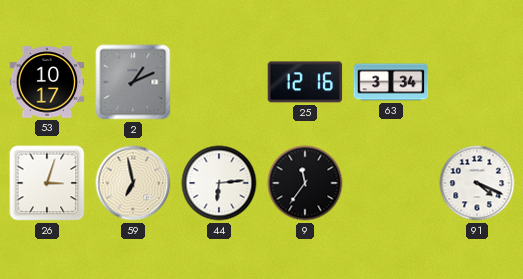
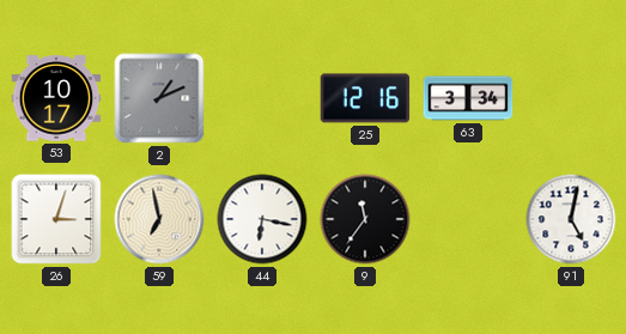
44: 6:14 -> 6:17
91: 4:19 -> 5:02
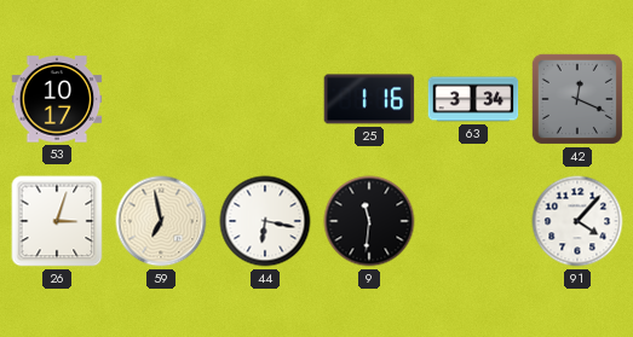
2: 1:11 -> none
25: 12:16 -> 1:16
42: none -> 12:19
9: 11:36 -> 11:31
91: 5:02 -> 4:07
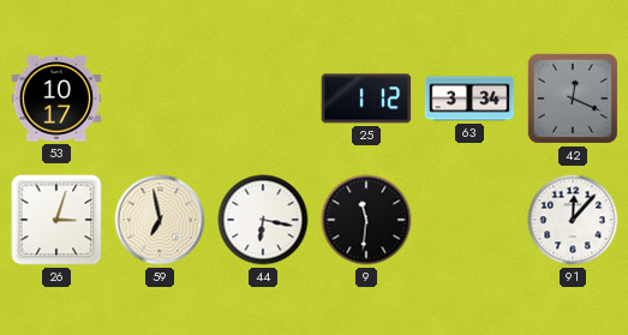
25: 1:16 -> 1:12
91: 4:07 -> 12:07
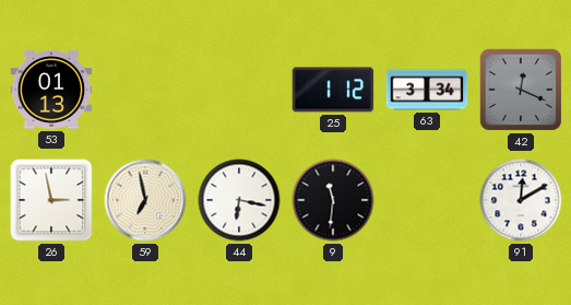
53: 10:17 -> 01:13
26: 3:03 -> 2:58
91: 12:07 -> 12:10
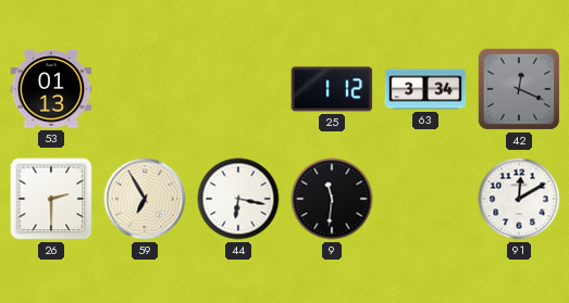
26: 2:58 -> 2:30
59: 6:58 -> 6:55
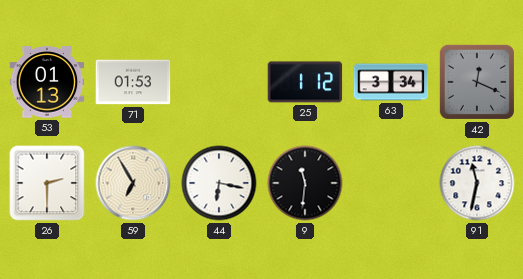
71: none -> 01:53
91: 12:10 -> 11:32
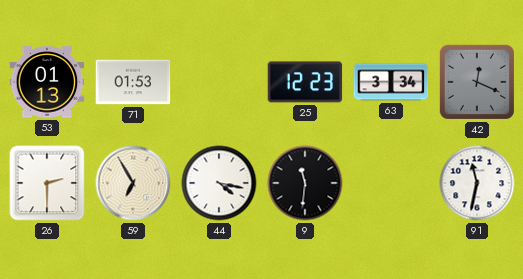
25: 1:12 -> 12:23
44: 6:17 -> 4:17
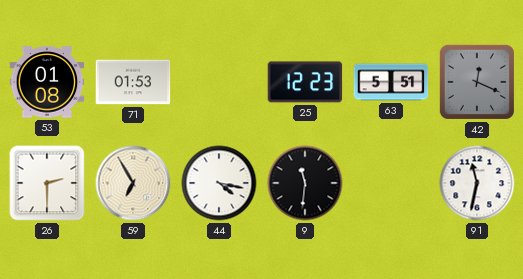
53: 01:13 -> 01:08
63: 3:34 -> 5:51
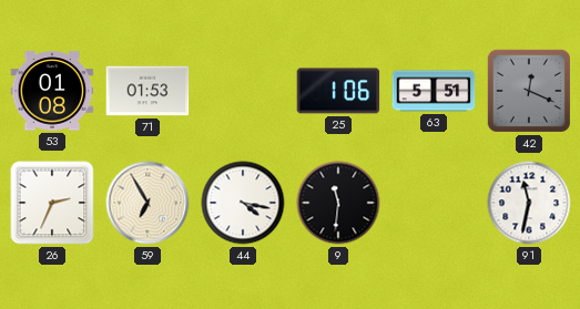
25: 12:23 -> 1:06
26: 2:30 -> 2:34
